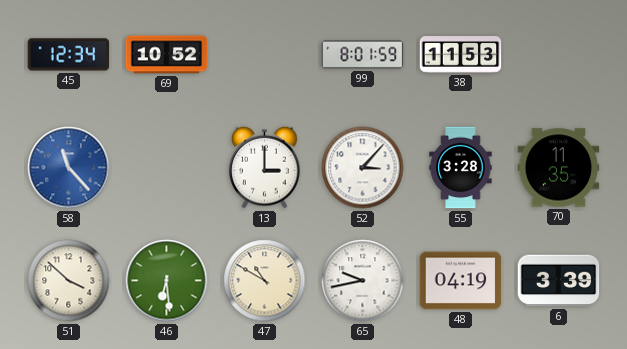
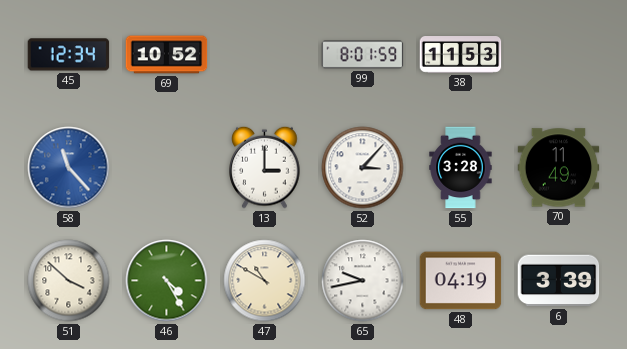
70: 11:35 -> 11:49
46: 6:29 -> 4:25
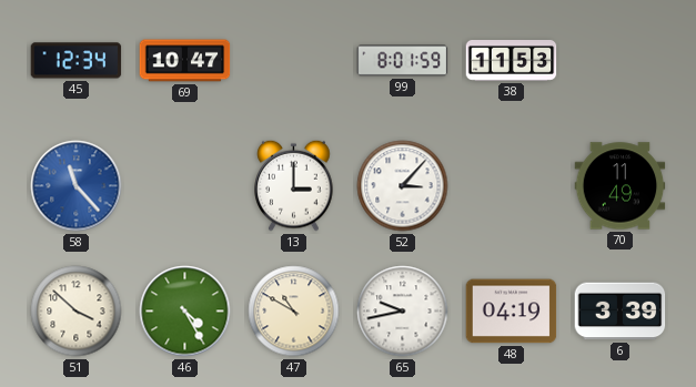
69: 10:52 -> 10:47
55: 3:28 -> none
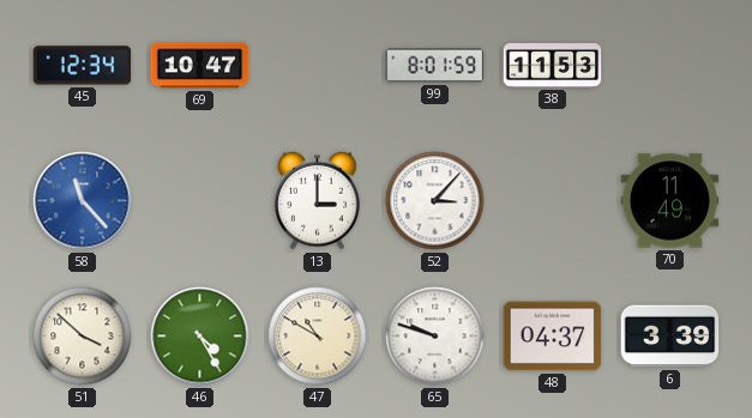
65: 9:43 -> 9:48
48: 04:19 -> 04:37
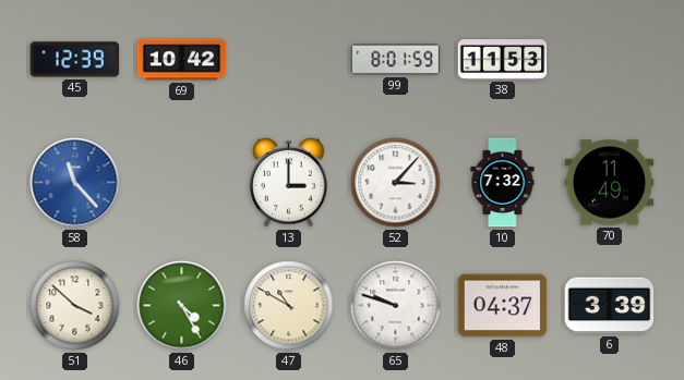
45: 12:34 -> 12:39
69: 10:47 -> 10:42
10: none -> 7:32
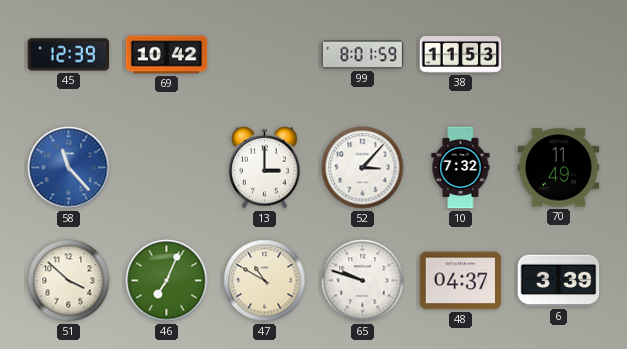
46: 4:25 -> 7:04
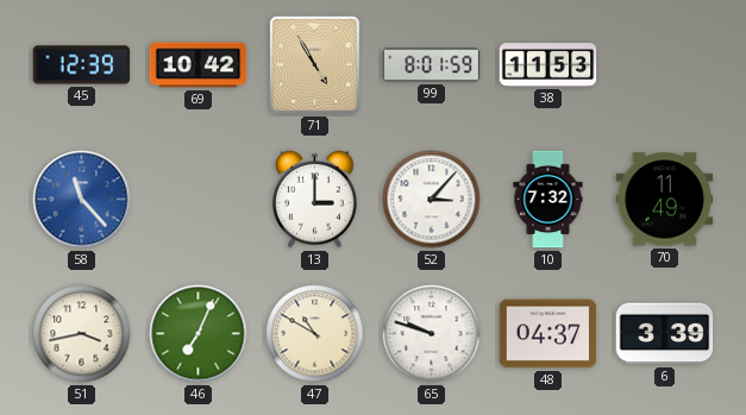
71: none -> 4:55
51: 3:52 -> 3:43
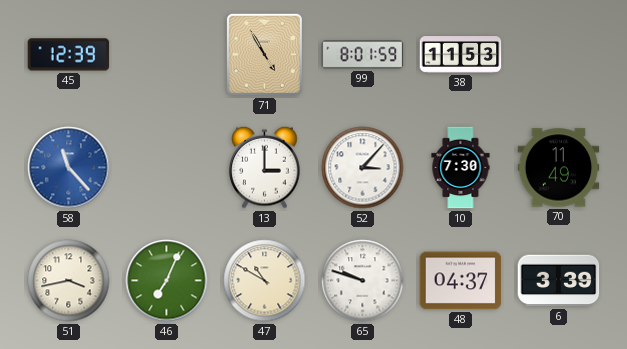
69: 10:42 -> none
10: 7:32 -> 7:30
